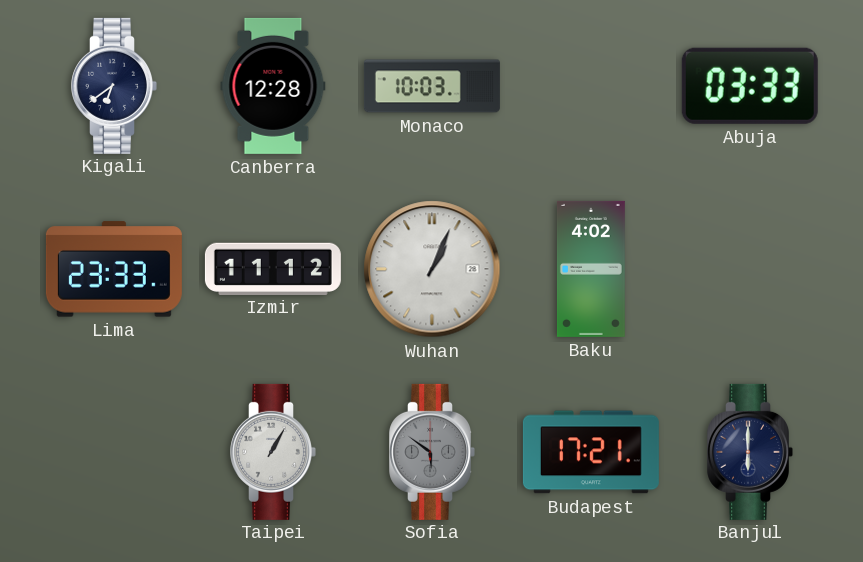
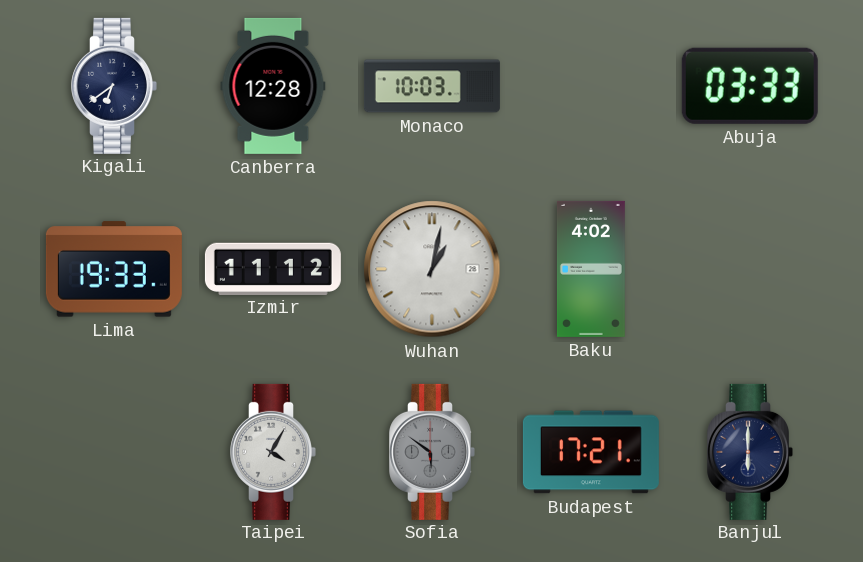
Lima: 23:33 -> 19:33
Wuhan: 1:04 -> 1:02
Taipei: 1:05 -> 4:05
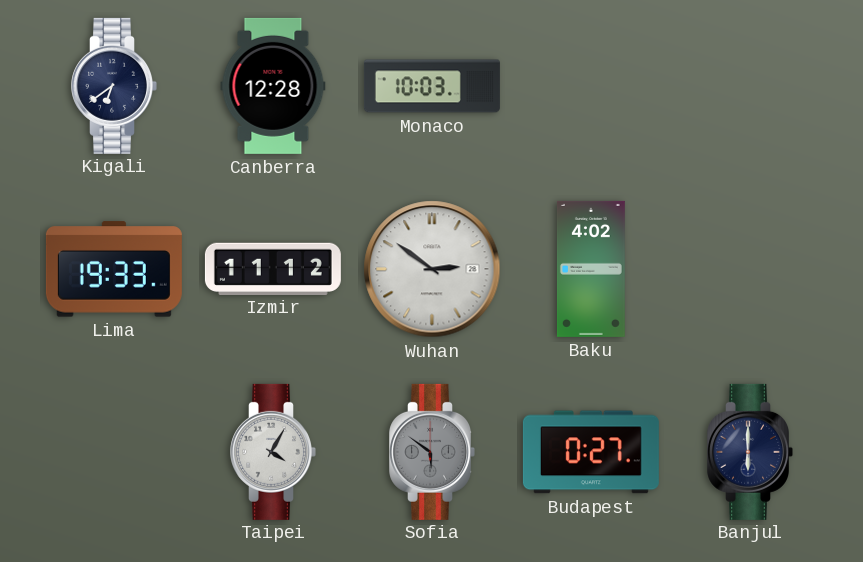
Abuja: 03:33 -> none
Wuhan: 1:02 -> 2:51
Budapest: 17:21 -> 0:27
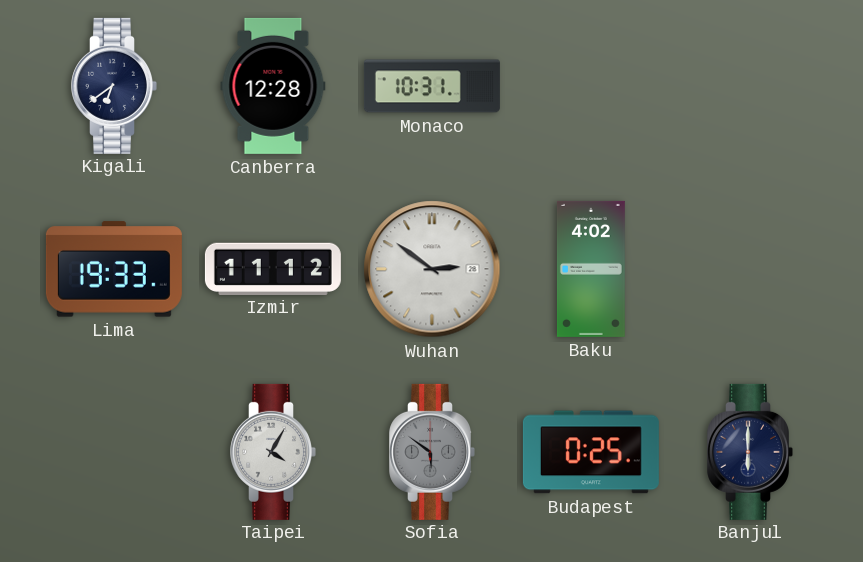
Monaco: 10:03 -> 10:31
Budapest: 0:27 -> 0:25
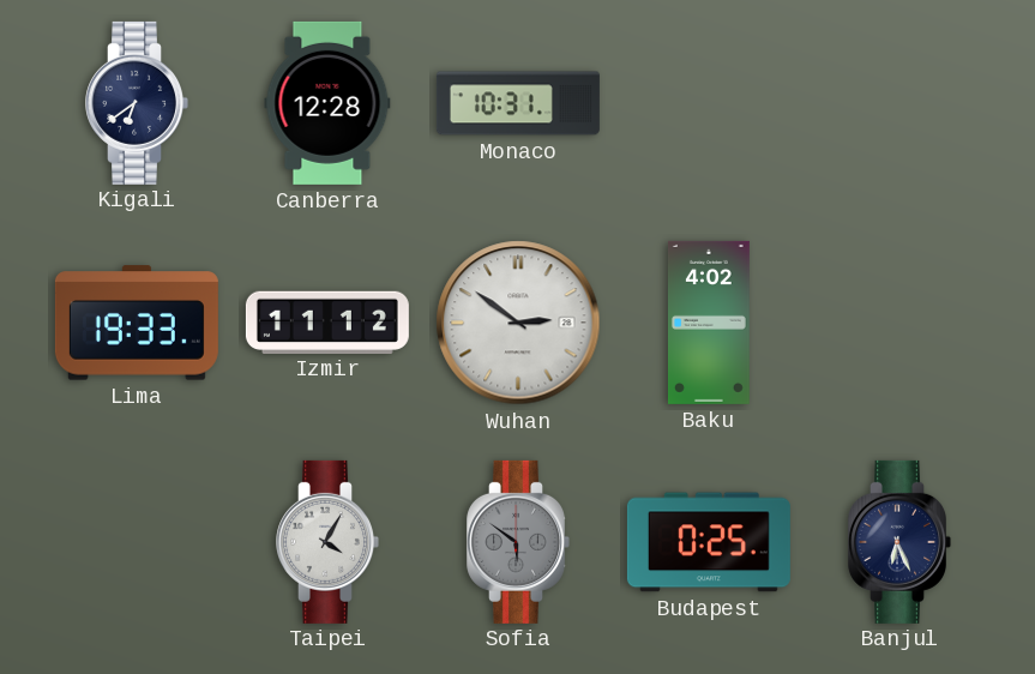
Banjul: 6:00 -> 6:26
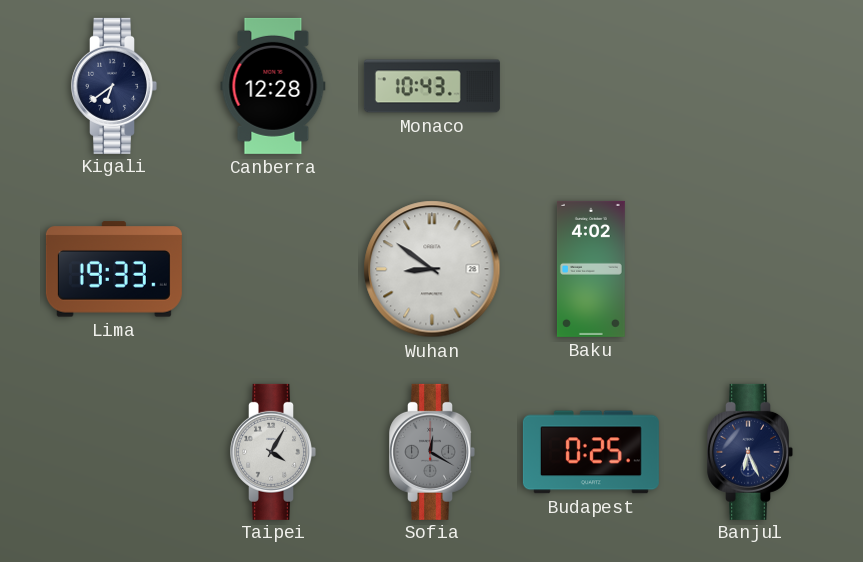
Monaco: 10:31 -> 10:43
Izmir: 11:12 -> none
Wuhan: 2:51 -> 8:51
Sofia: 5:51 -> 12:20
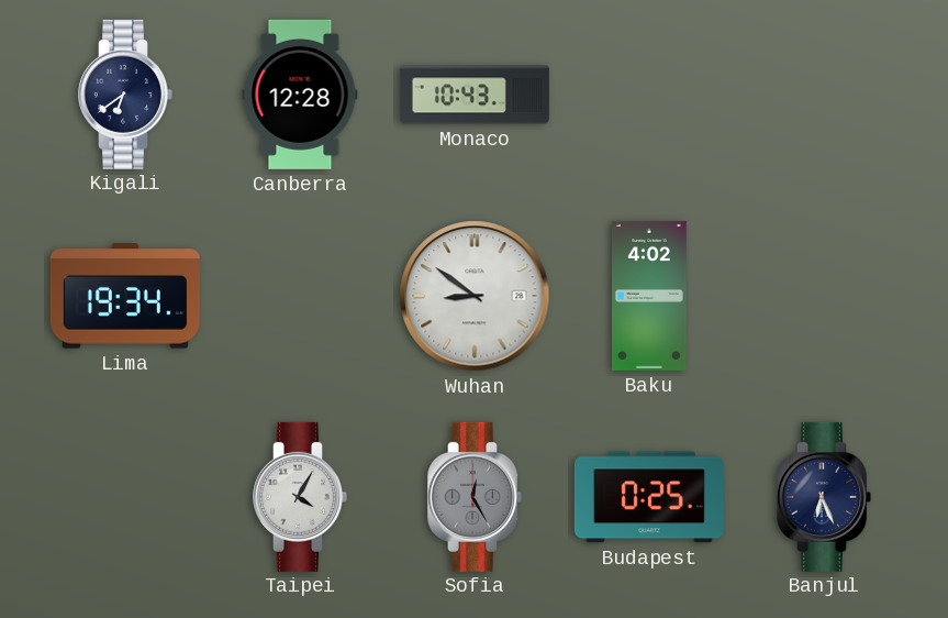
Lima: 19:33 -> 19:34
Sofia: 12:20 -> 12:25
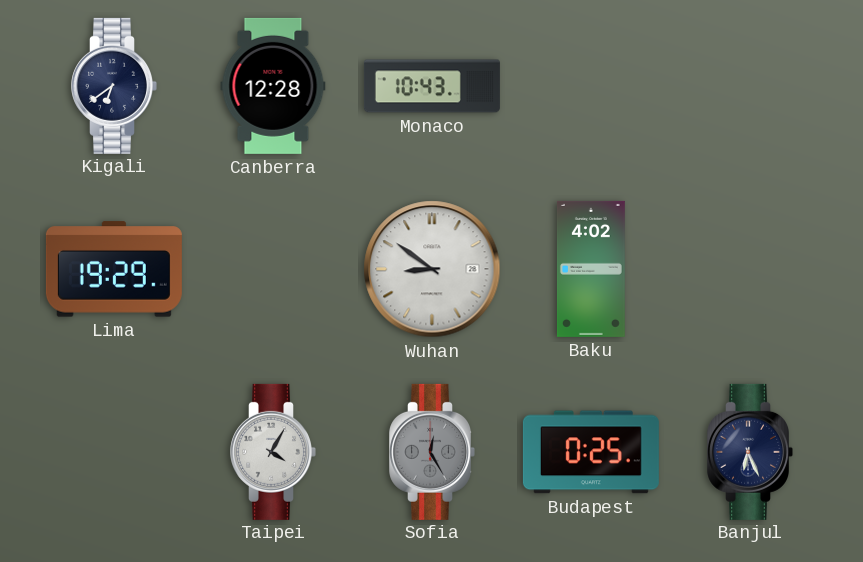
Lima: 19:34 -> 19:29
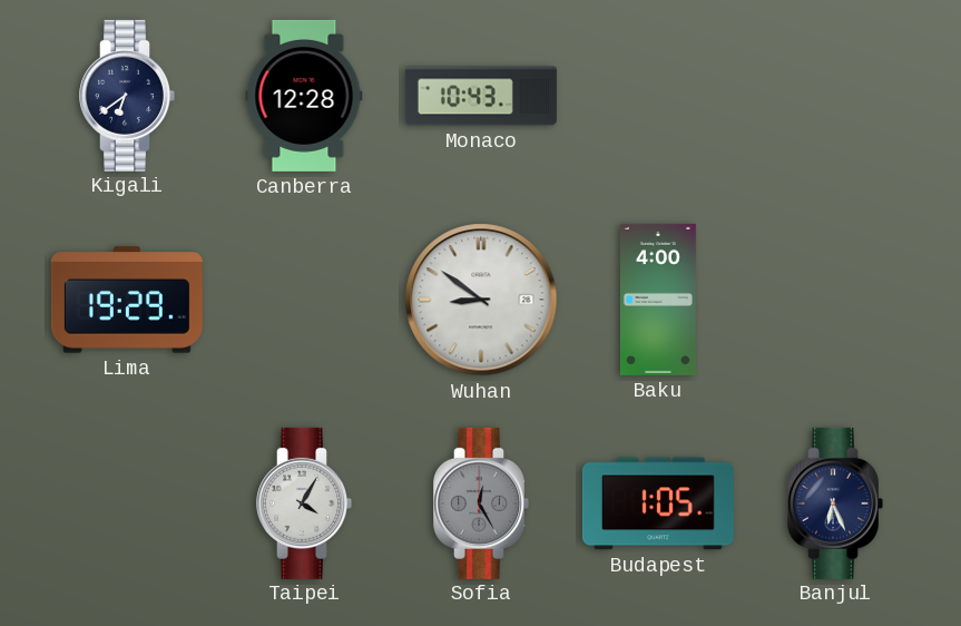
Baku: 4:02 -> 4:00
Budapest: 0:25 -> 1:05
